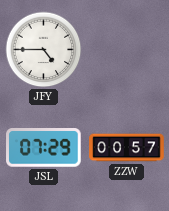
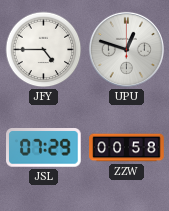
UPU: none -> 12:48
ZZW: 00:57 -> 00:58
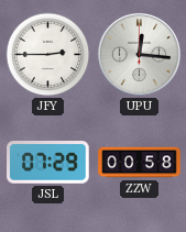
JFY: 4:45 -> 2:45
UPU: 12:48 -> 12:16
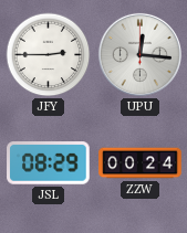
JSL: 07:29 -> 08:29
ZZW: 00:58 -> 00:24
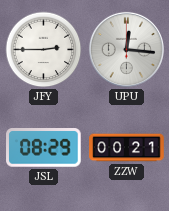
ZZW: 00:24 -> 00:21
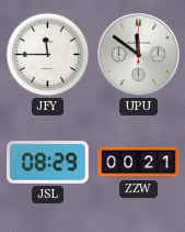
JFY: 2:45 -> 11:45
UPU: 12:16 -> 11:51
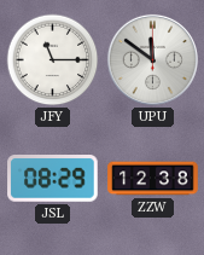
JFY: 11:45 -> 11:15
ZZW: 00:21 -> 12:38
